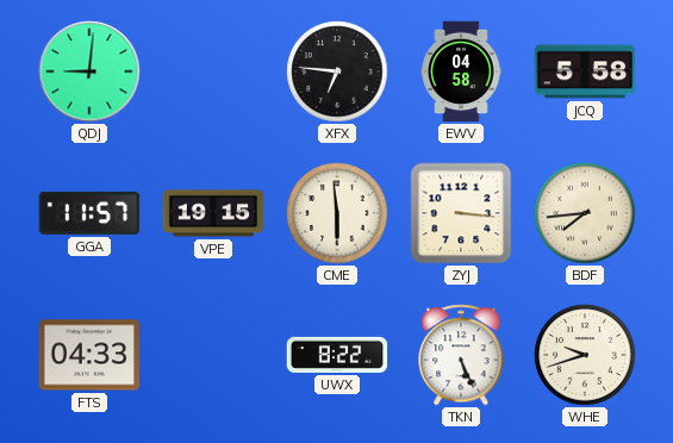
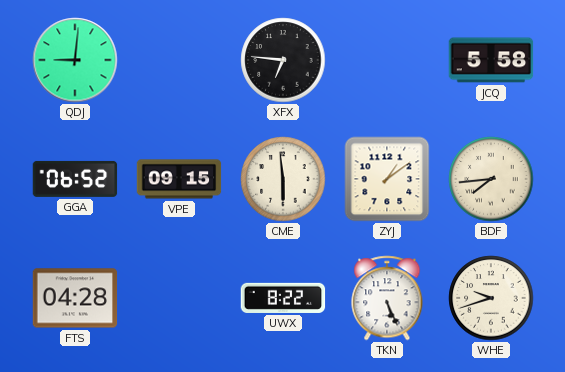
EWV: 04:58 -> none
GGA: 11:57 -> 06:52
VPE: 19:15 -> 09:15
ZYJ: 3:16 -> 1:09
FTS: 04:33 -> 04:28
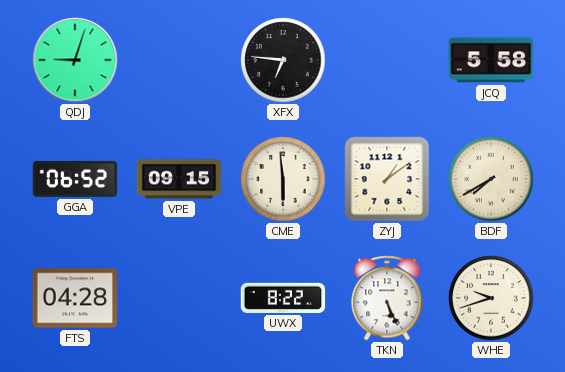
QDJ: 9:01 -> 9:03
BDF: 7:44 -> 7:40
